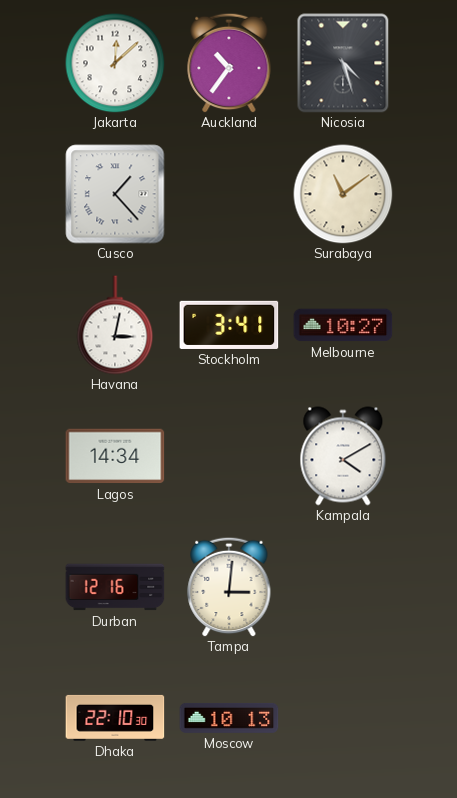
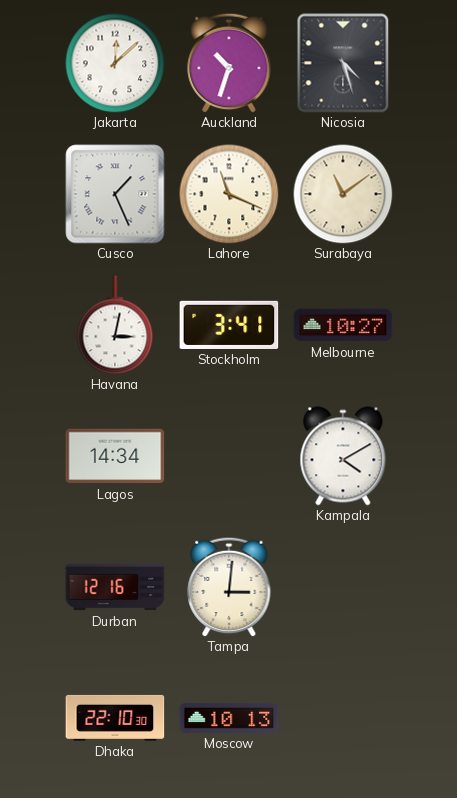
Auckland: 10:36 -> 10:33
Cusco: 1:23 -> 1:26
Lahore: none -> 11:19
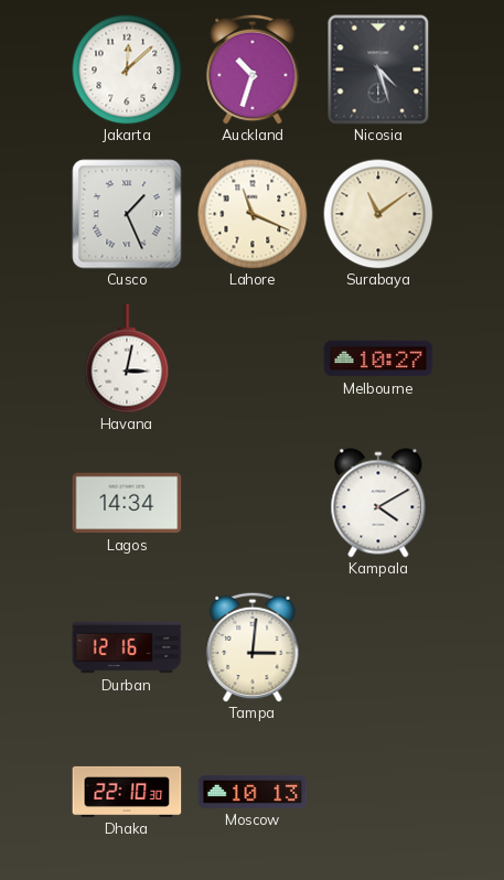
Stockholm: 3:41 -> none
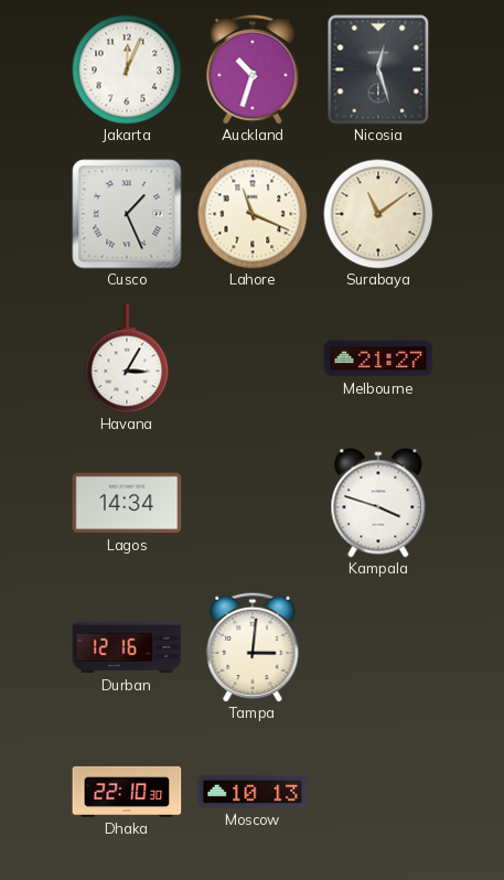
Jakarta: 12:08 -> 12:04
Nicosia: 4:27 -> 12:27
Havana: 3:02 -> 3:05
Melbourne: 10:27 -> 21:27
Kampala: 4:10 -> 3:48
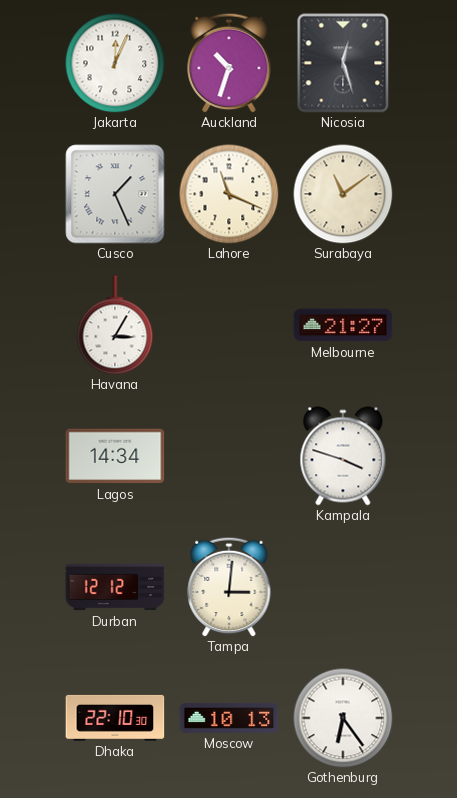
Durban: 12:16 -> 12:12
Gothenburg: none -> 6:24
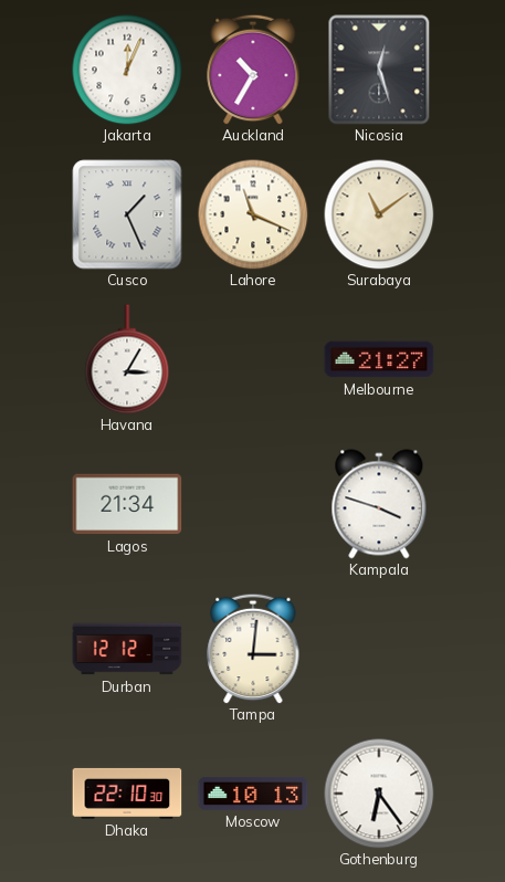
Auckland: 10:33 -> 10:35
Lagos: 14:34 -> 21:34
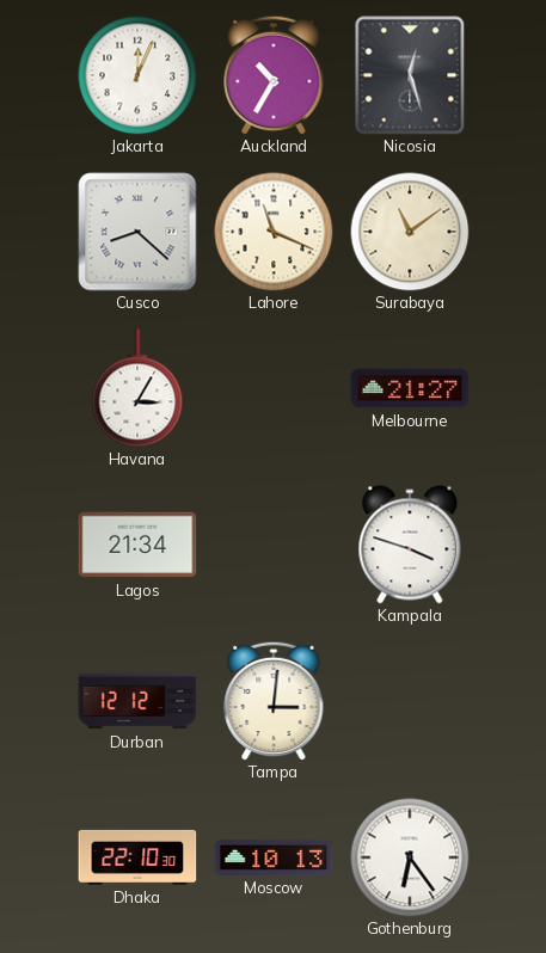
Cusco: 1:26 -> 8:22
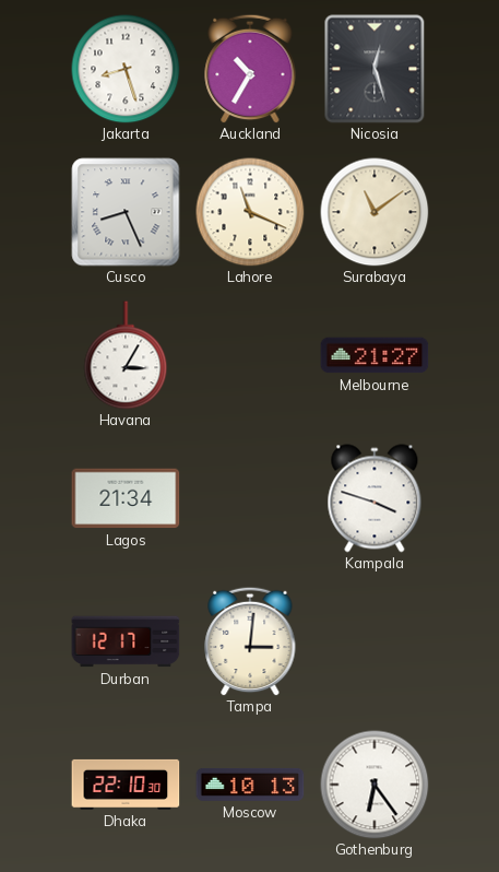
Jakarta: 12:04 -> 8:27
Cusco: 8:22 -> 8:26
Durban: 12:12 -> 12:17
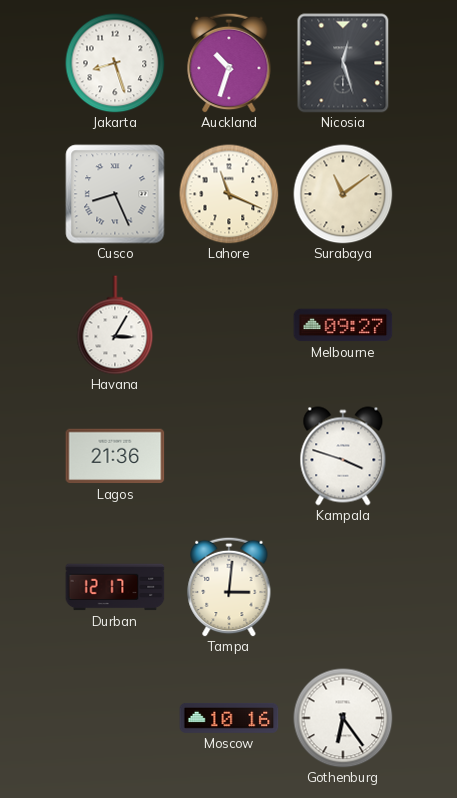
Auckland: 10:35 -> 10:33
Melbourne: 21:27 -> 09:27
Lagos: 21:34 -> 21:36
Dhaka: 22:10 -> none
Moscow: 10:13 -> 10:16
